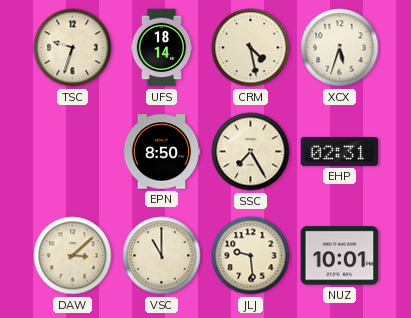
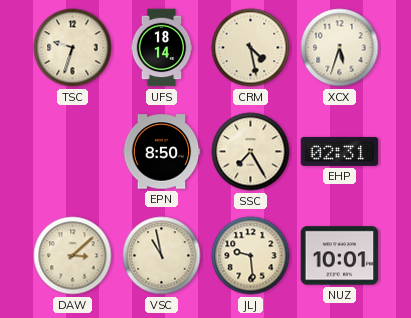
VSC: 11:00 -> 10:58
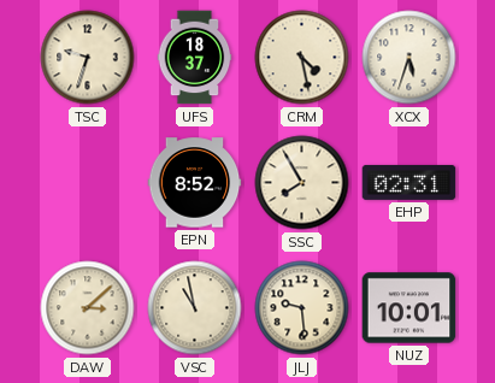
UFS: 18:14 -> 18:37
EPN: 8:50 -> 8:52
SSC: 7:25 -> 7:55
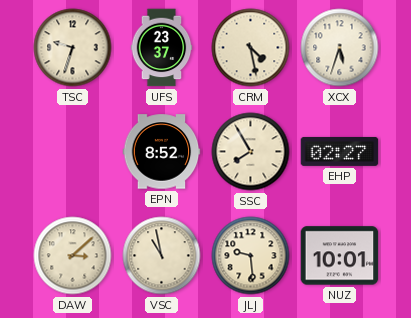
UFS: 18:37 -> 23:37
EHP: 02:31 -> 02:27
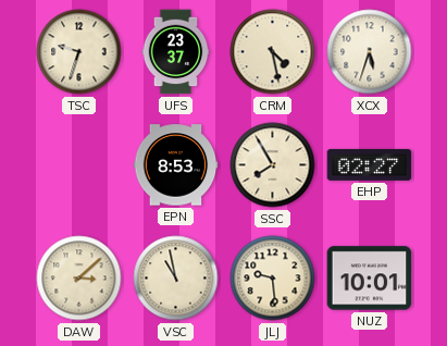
EPN: 8:52 -> 8:53
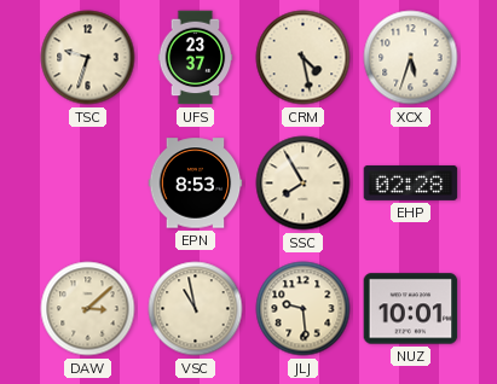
EHP: 02:27 -> 02:28
